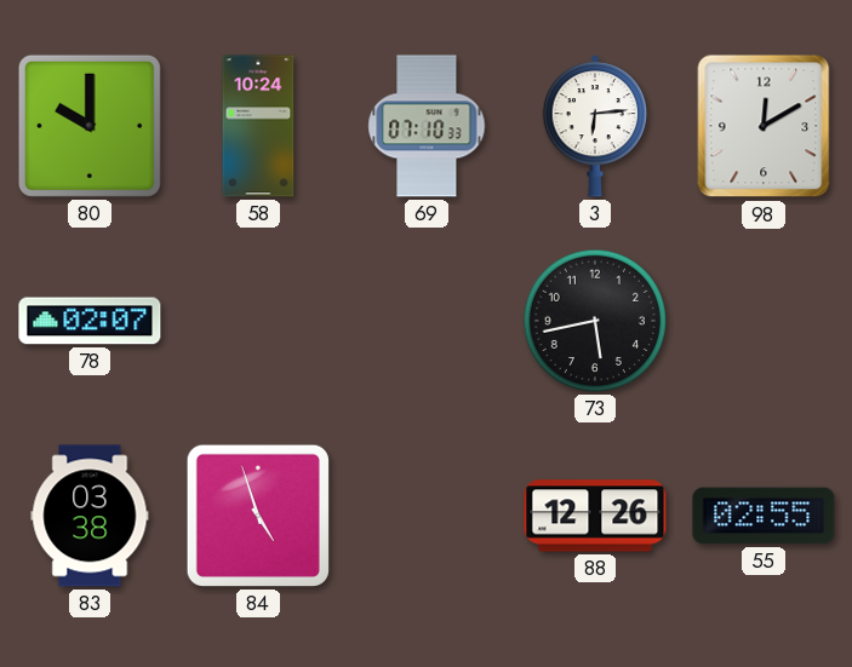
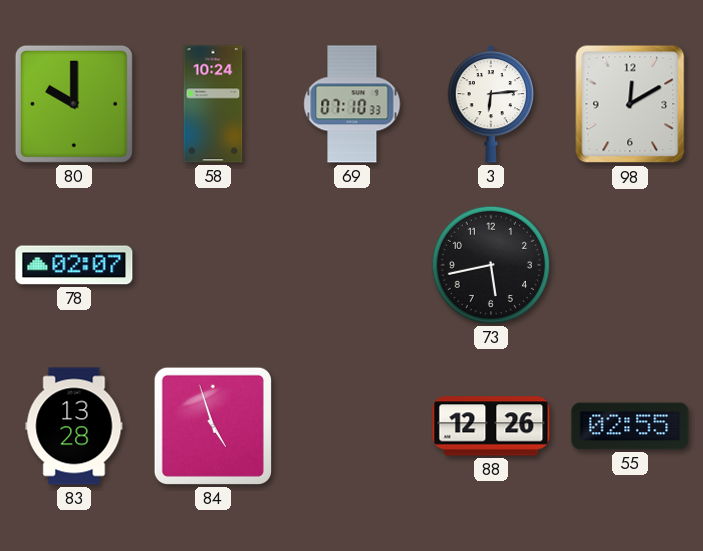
83: 03:38 -> 13:28
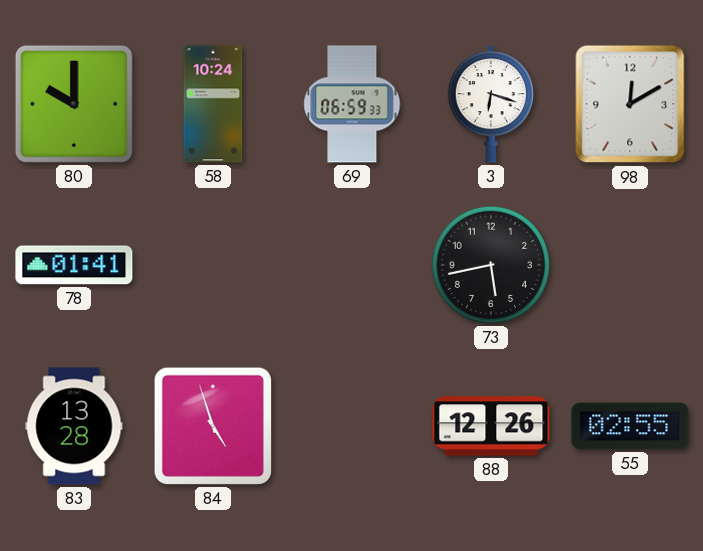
69: 07:10 -> 06:59
3: 6:14 -> 6:18
78: 02:07 -> 01:41
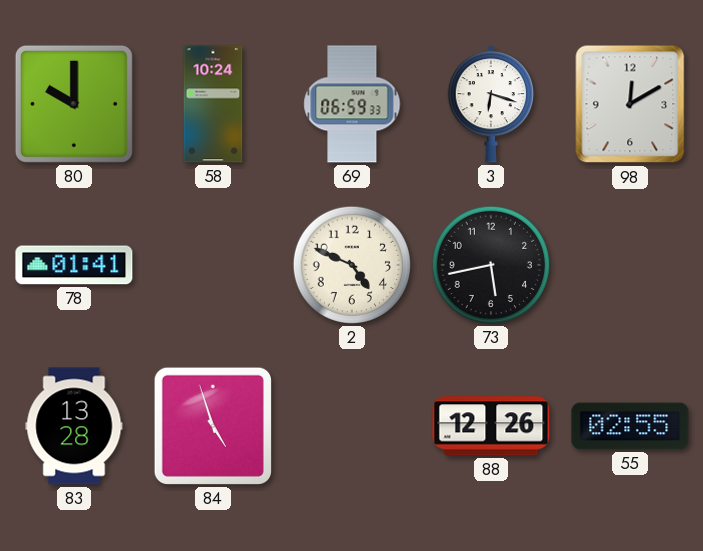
2: none -> 4:49
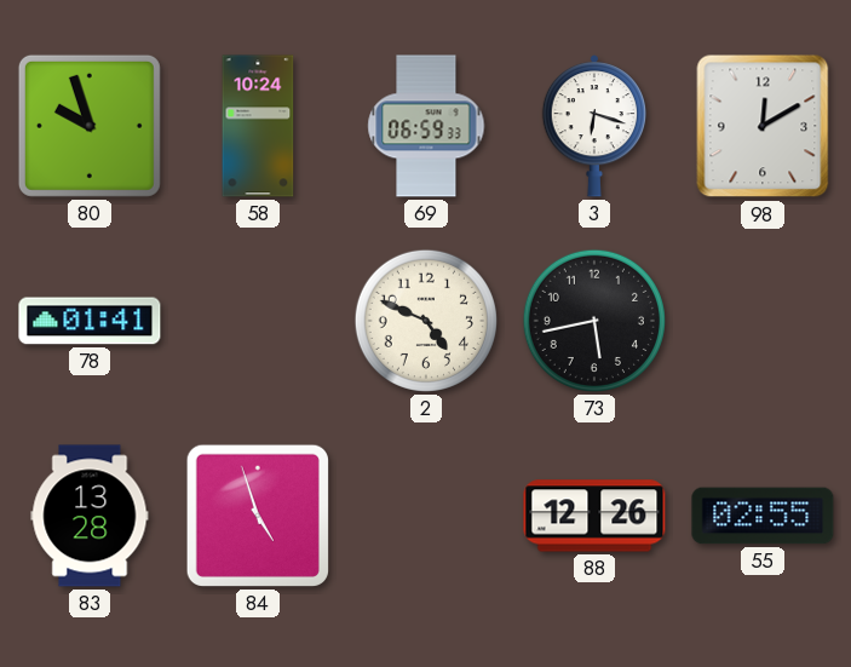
80: 10:00 -> 9:57
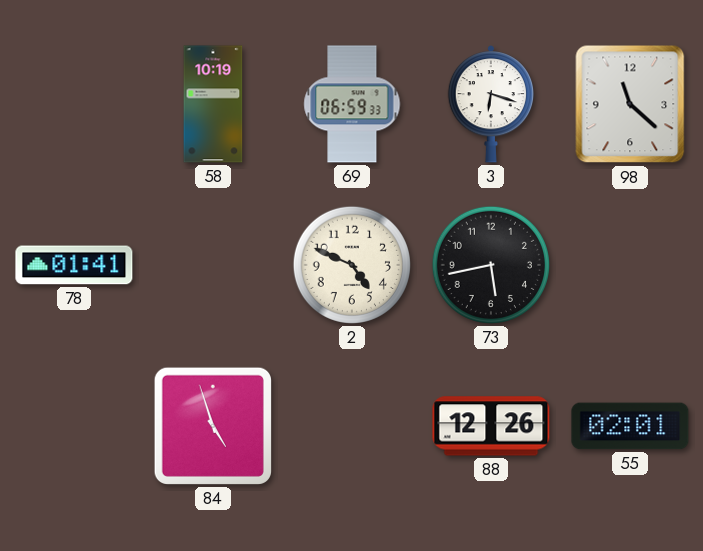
80: 9:57 -> none
58: 10:24 -> 10:19
98: 12:10 -> 11:22
83: 13:28 -> none
55: 02:55 -> 02:01
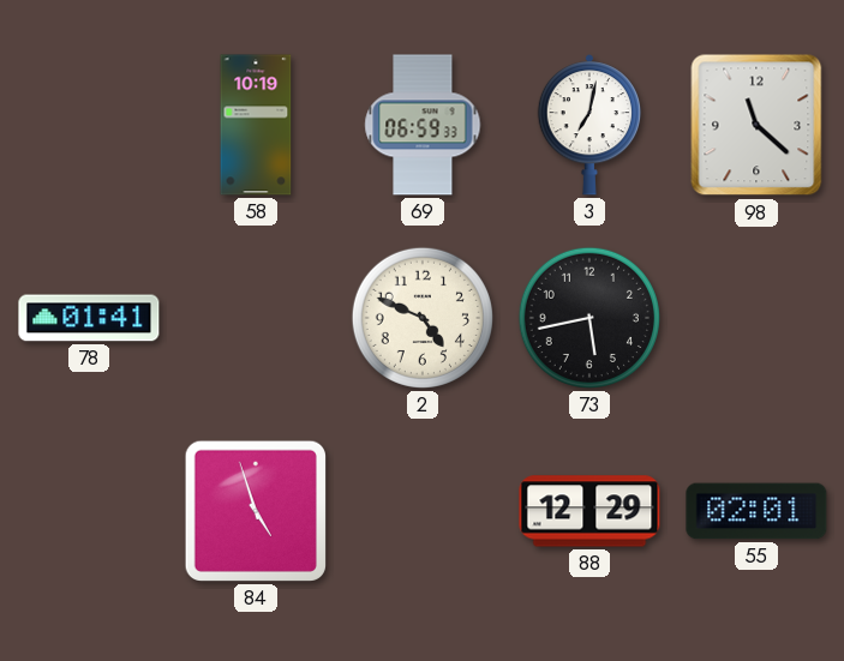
3: 6:18 -> 7:02
88: 12:26 -> 12:29
